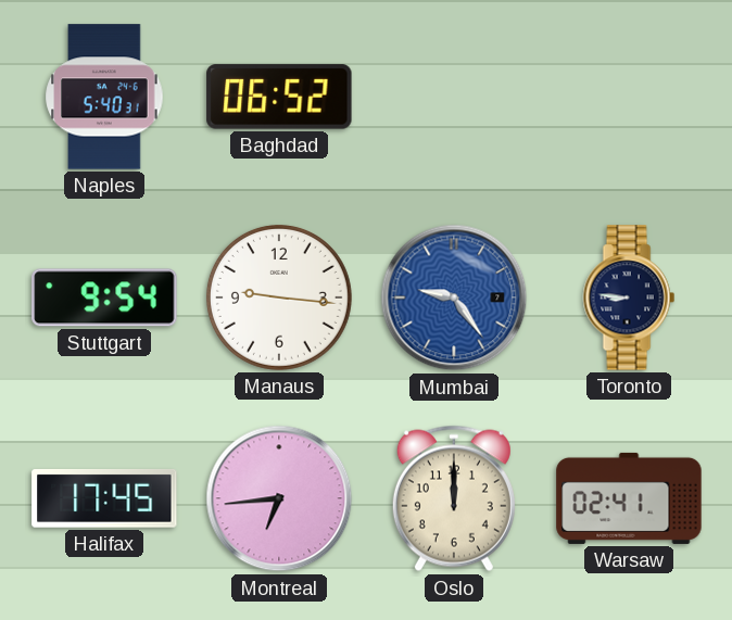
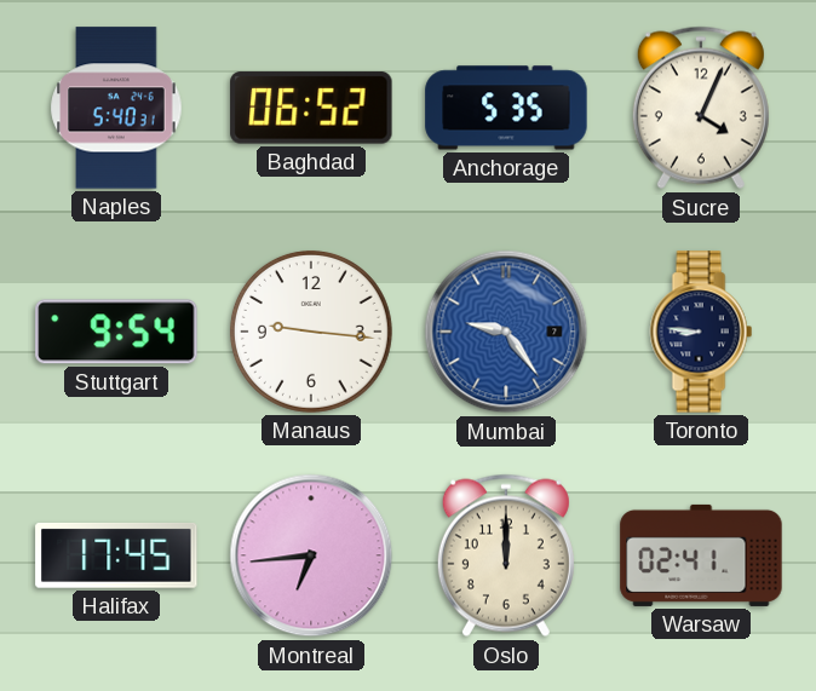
Anchorage: none -> 5:35
Sucre: none -> 4:04
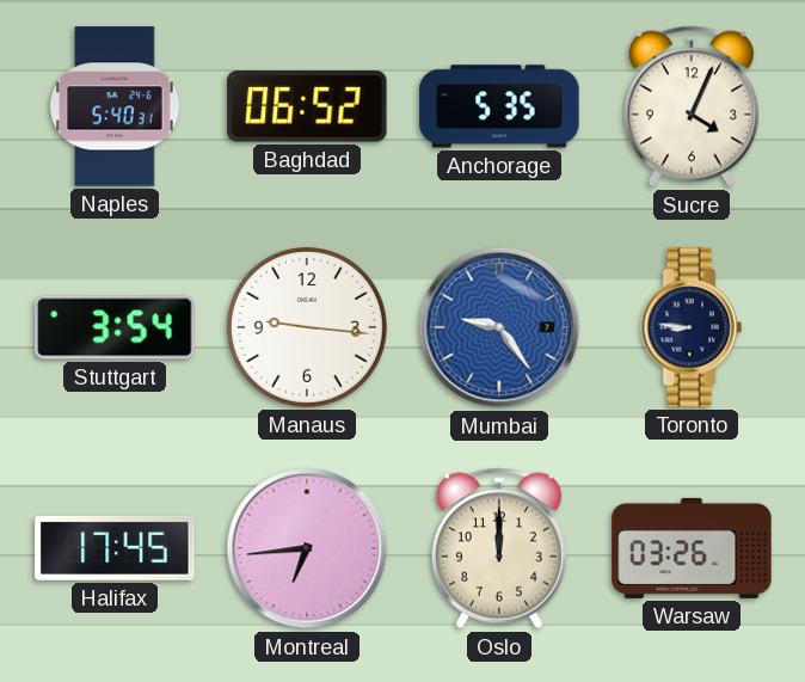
Stuttgart: 9:54 -> 3:54
Warsaw: 02:41 -> 03:26
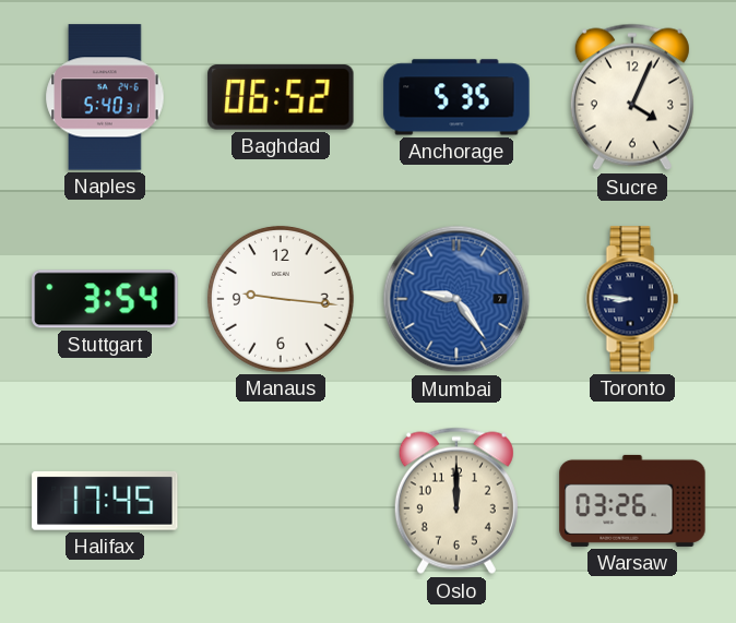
Montreal: 6:44 -> none
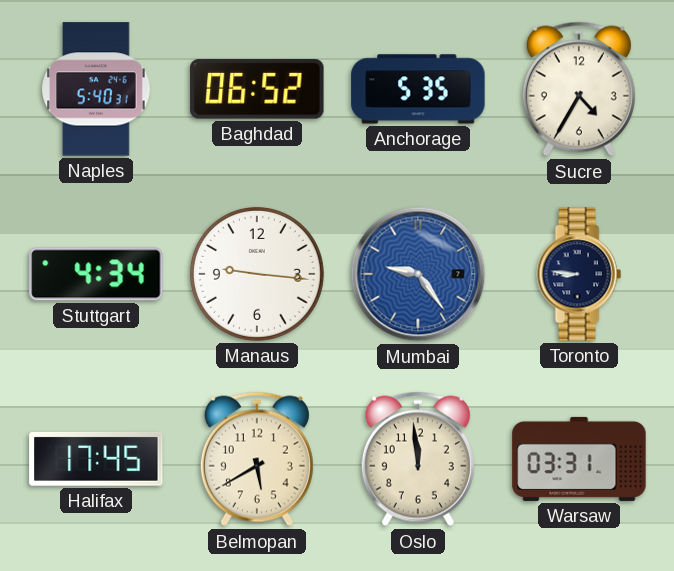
Sucre: 4:04 -> 4:35
Stuttgart: 3:54 -> 4:34
Belmopan: none -> 5:40
Oslo: 12:00 -> 11:59
Warsaw: 03:26 -> 03:31
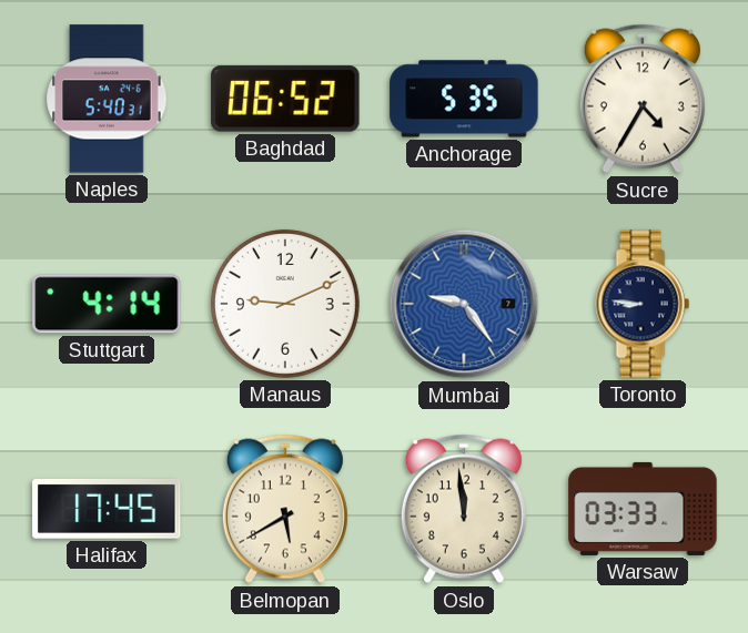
Stuttgart: 4:34 -> 4:14
Manaus: 9:16 -> 9:11
Warsaw: 03:31 -> 03:33
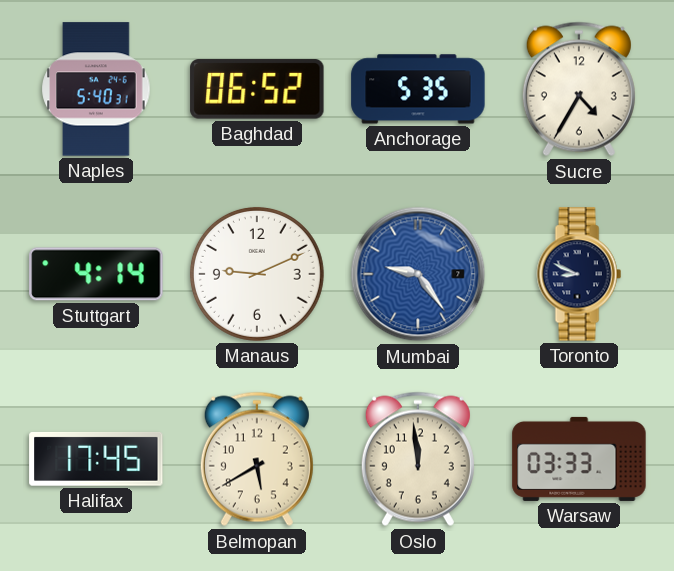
Toronto: 8:46 -> 8:49
